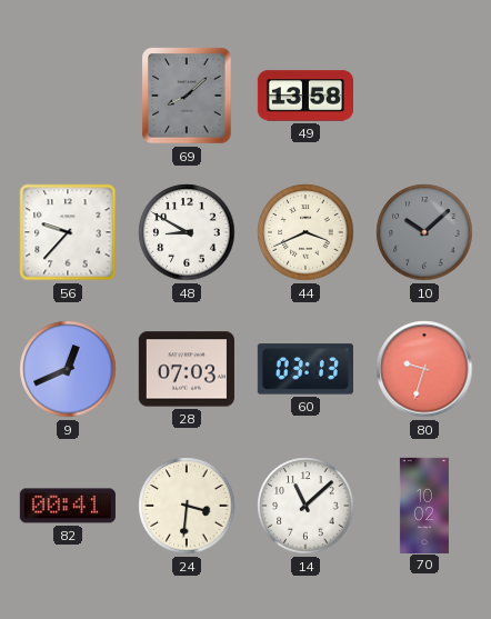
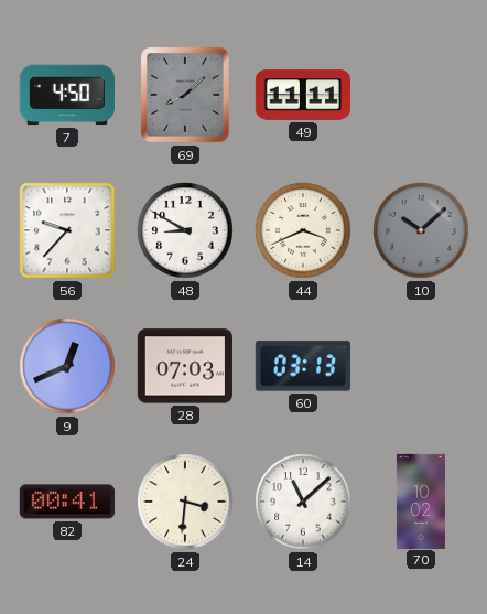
7: none -> 4:50
49: 13:58 -> 11:11
80: 9:33 -> none
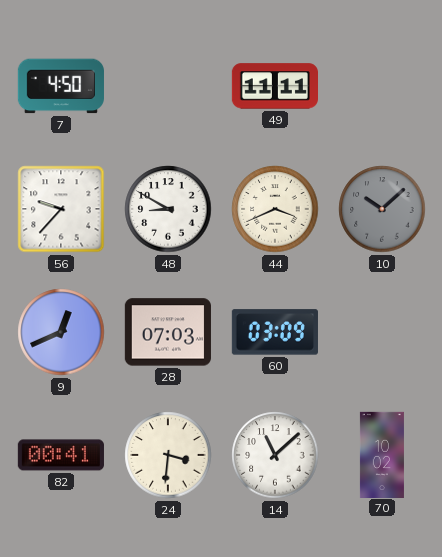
69: 8:08 -> none
60: 03:13 -> 03:09
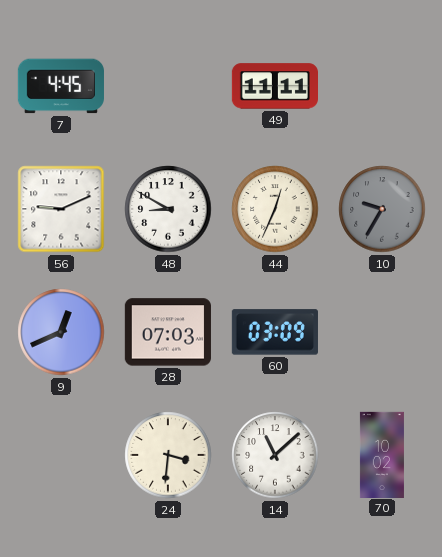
7: 4:50 -> 4:45
56: 9:37 -> 9:11
44: 3:41 -> 12:34
10: 10:08 -> 9:35
82: 00:41 -> none
